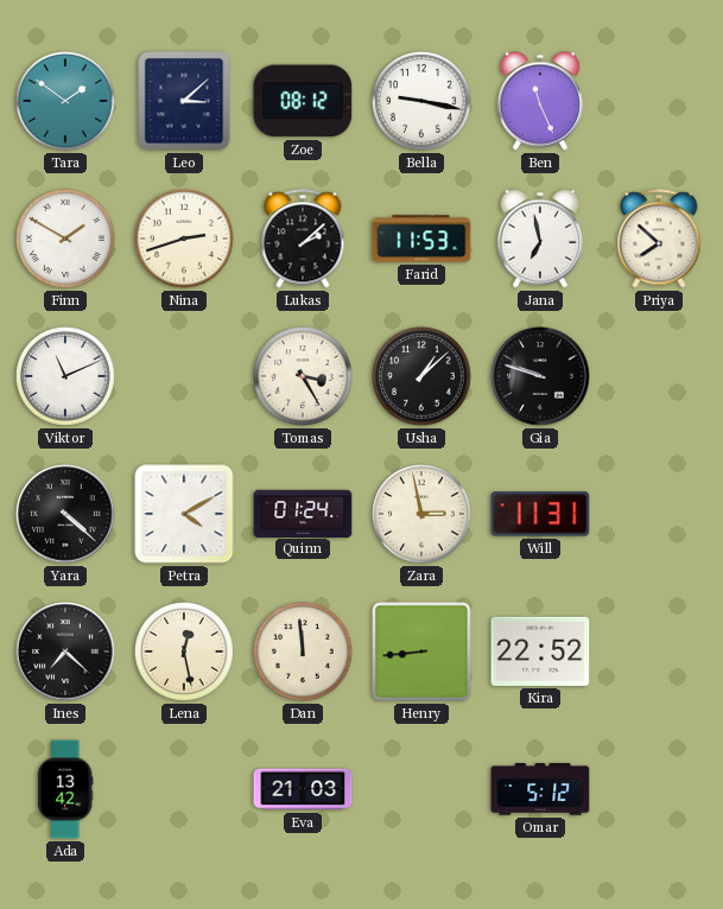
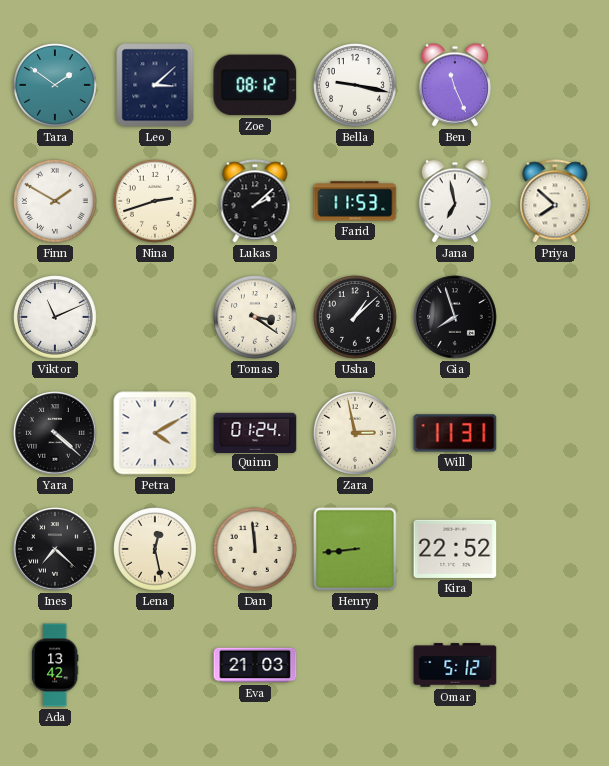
Tomas: 3:25 -> 3:21
Gia: 9:48 -> 7:57
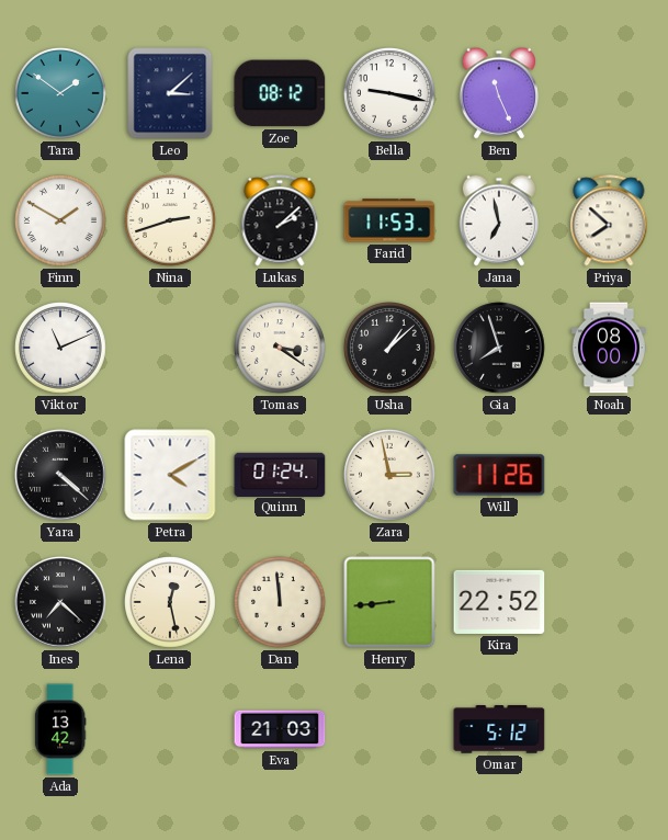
Noah: none -> 08:00
Will: 11:31 -> 11:26
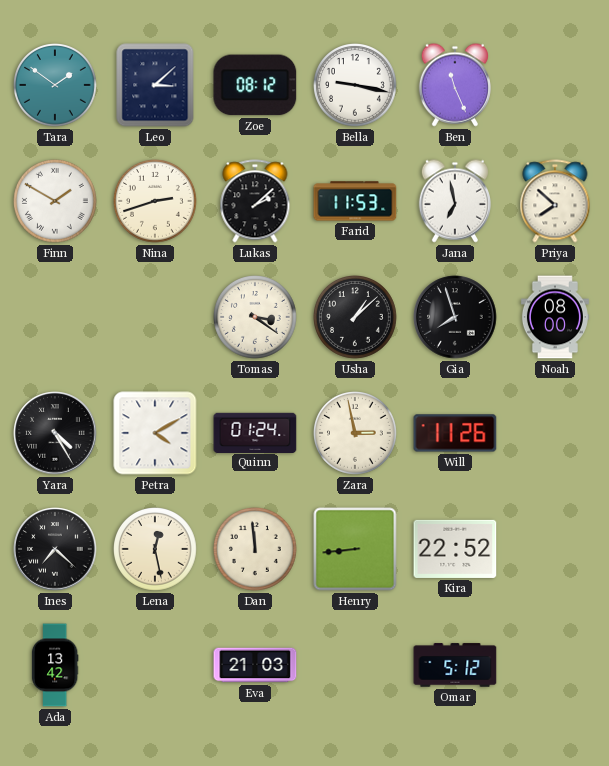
Viktor: 11:11 -> none
Yara: 4:22 -> 4:25
